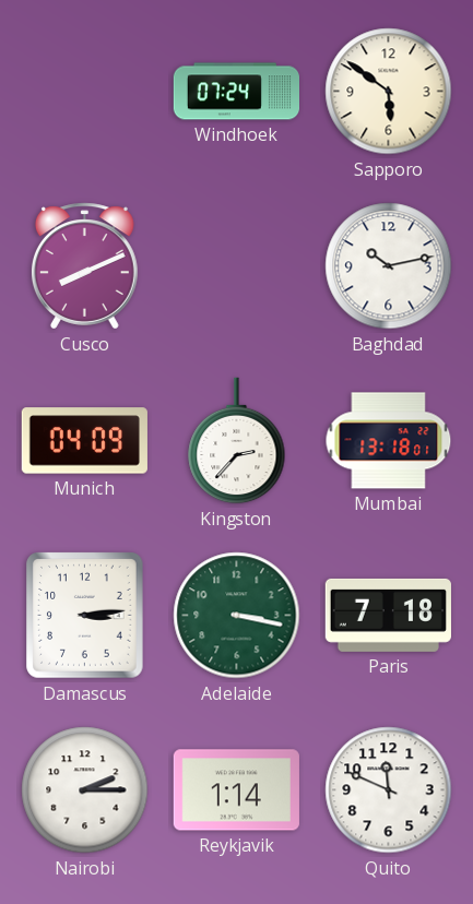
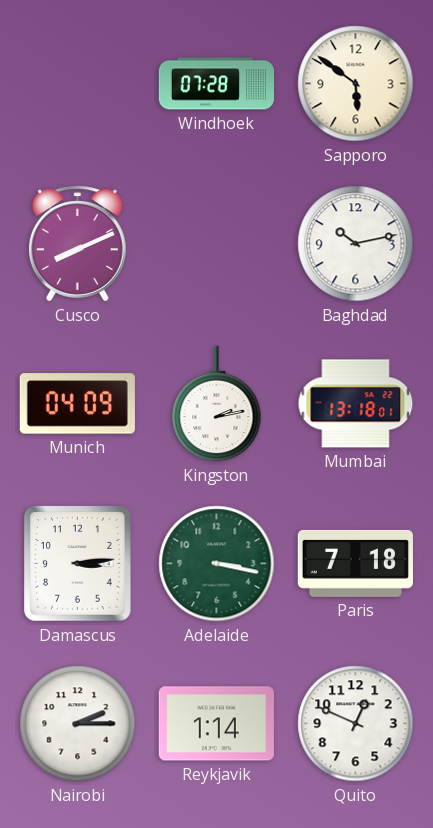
Windhoek: 07:24 -> 07:28
Kingston: 2:37 -> 2:13
Quito: 11:49 -> 12:49
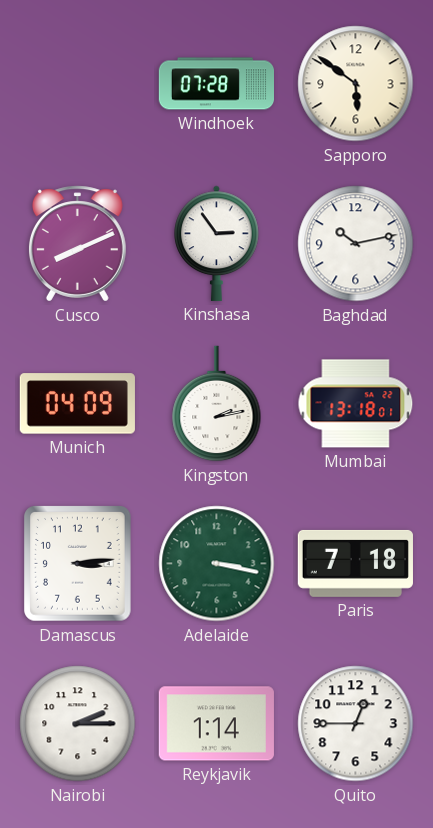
Kinshasa: none -> 2:54
Quito: 12:49 -> 12:45
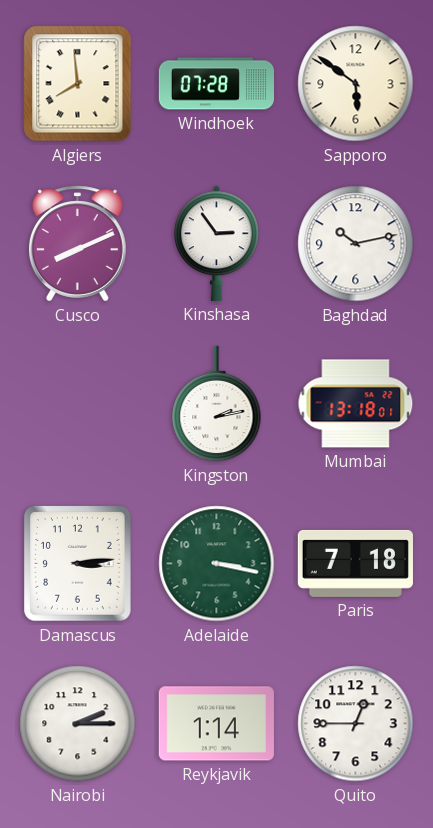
Algiers: none -> 7:59
Munich: 04:09 -> none
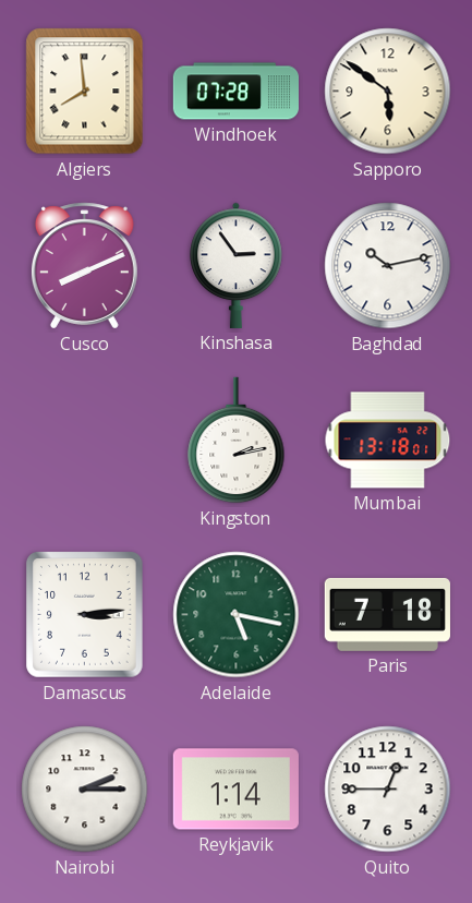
Adelaide: 3:17 -> 5:17
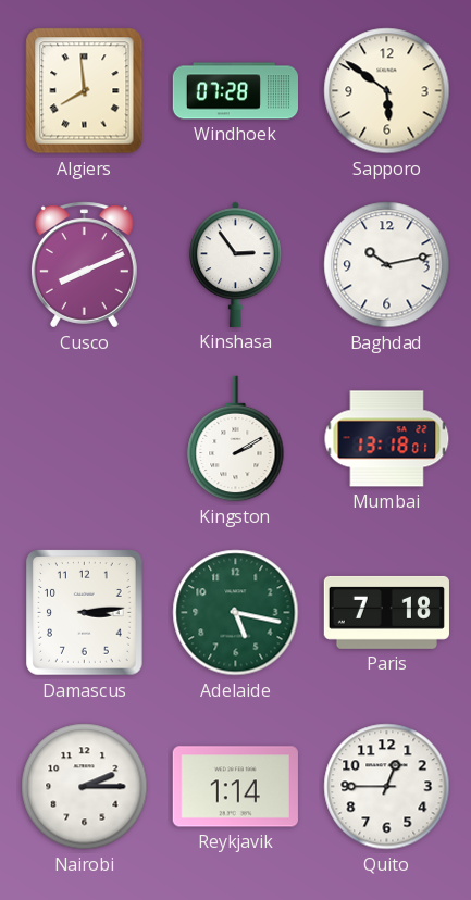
Kingston: 2:13 -> 2:10
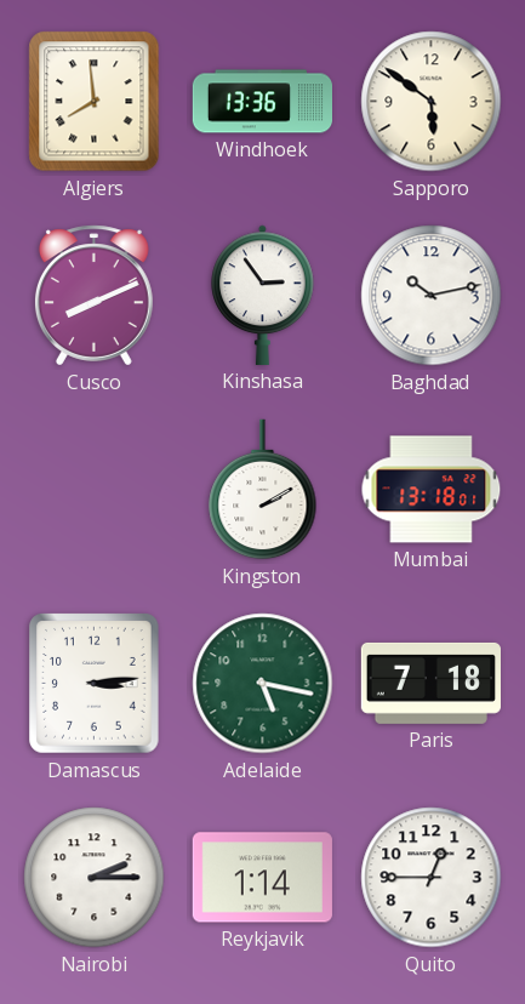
Windhoek: 07:28 -> 13:36
